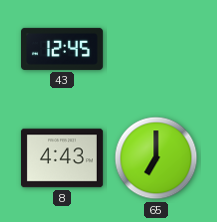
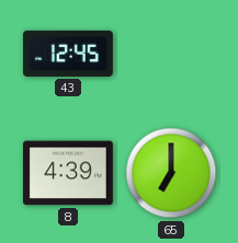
8: 4:43 -> 4:39
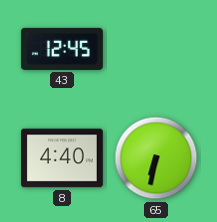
8: 4:39 -> 4:40
65: 7:00 -> 6:32
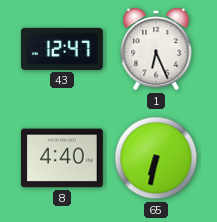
43: 12:45 -> 12:47
1: none -> 6:26
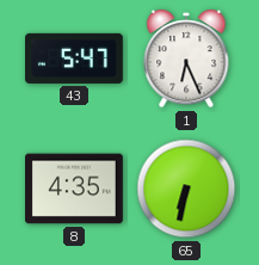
43: 12:47 -> 5:47
8: 4:40 -> 4:35
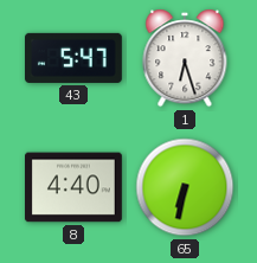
1: 6:26 -> 6:27
8: 4:35 -> 4:40
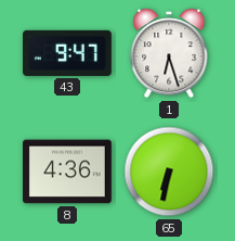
43: 5:47 -> 9:47
8: 4:40 -> 4:36
